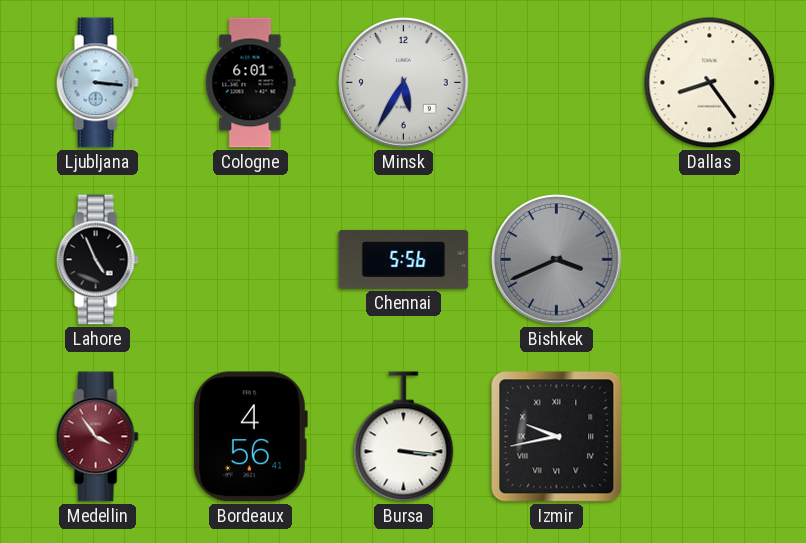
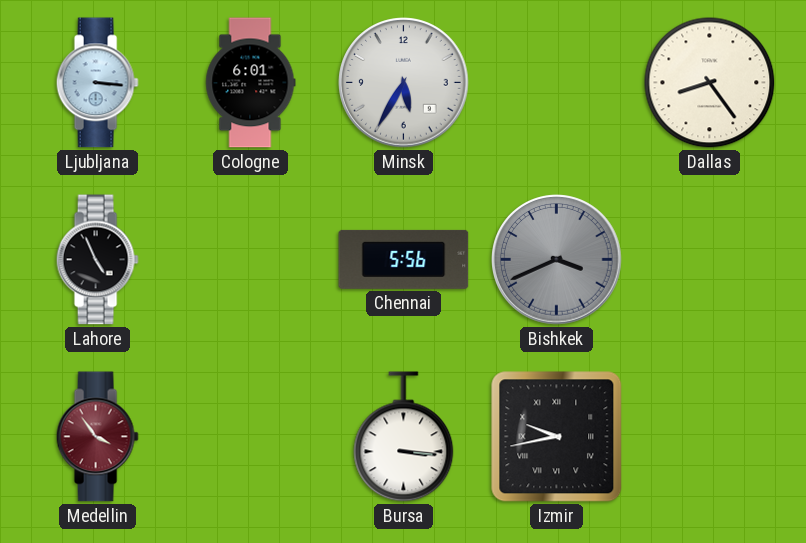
Bordeaux: 4:56 -> none
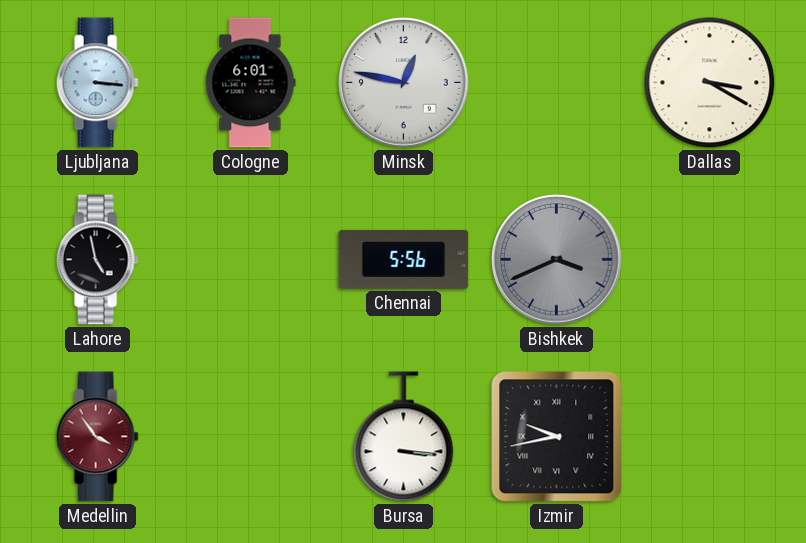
Minsk: 5:35 -> 12:47
Dallas: 8:24 -> 3:20
Lahore: 4:56 -> 4:58
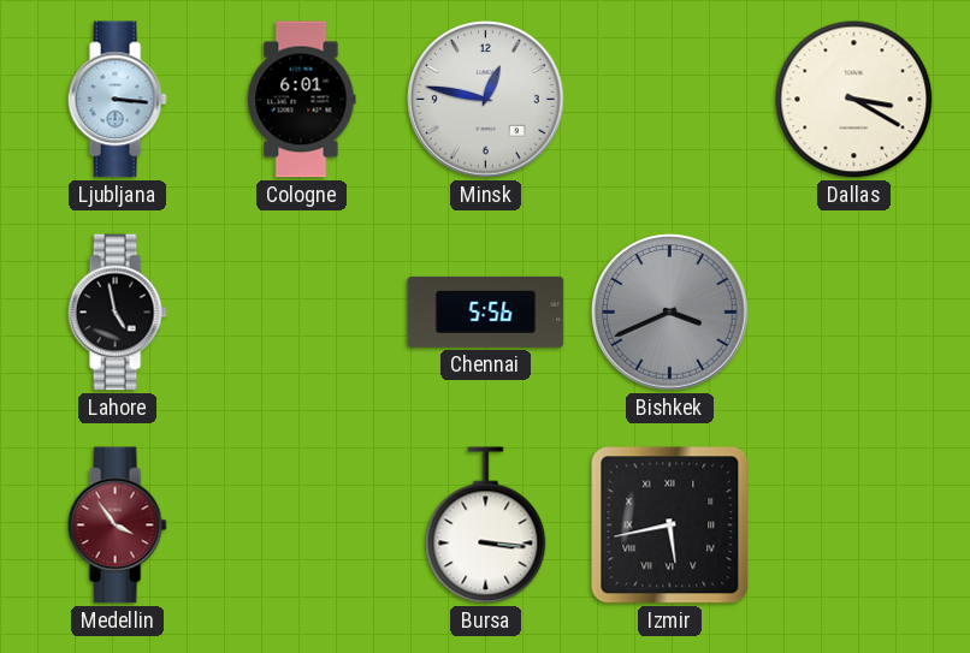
Izmir: 9:43 -> 5:43
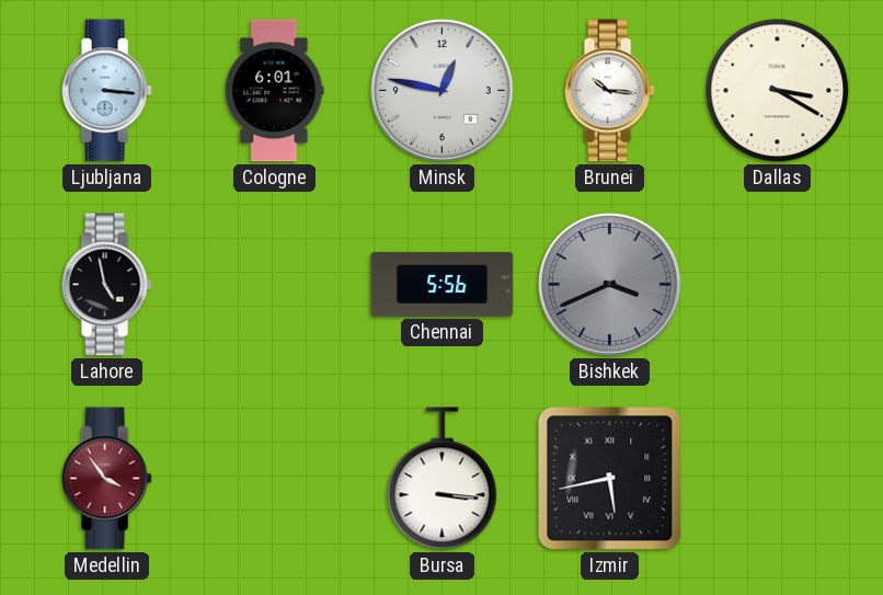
Brunei: none -> 10:16
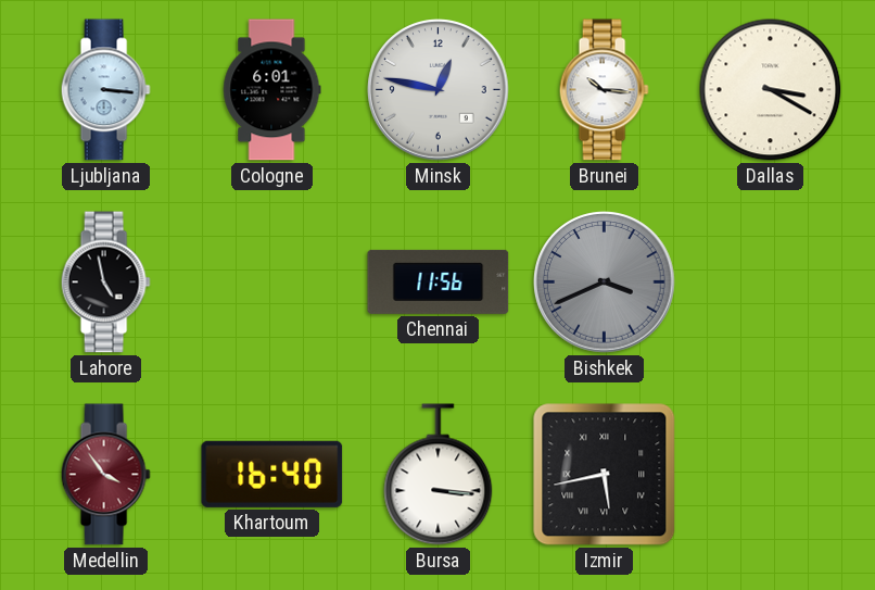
Chennai: 5:56 -> 11:56
Khartoum: none -> 16:40
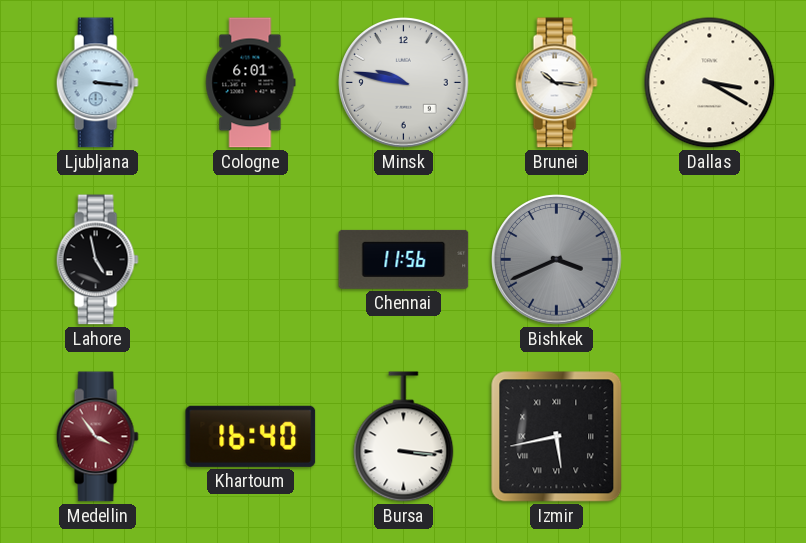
Minsk: 12:47 -> 9:47
